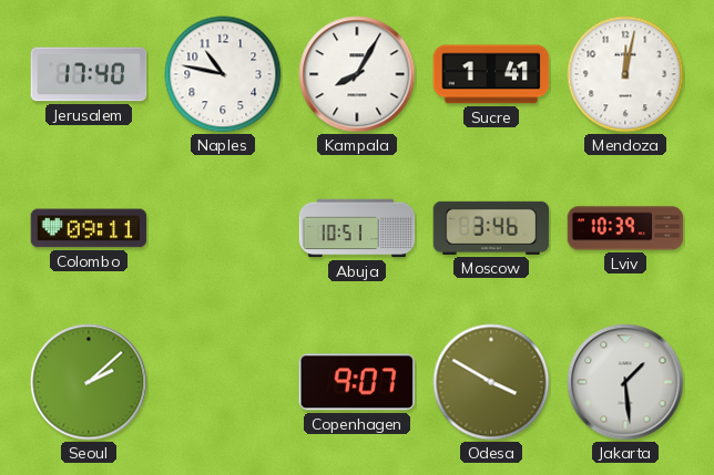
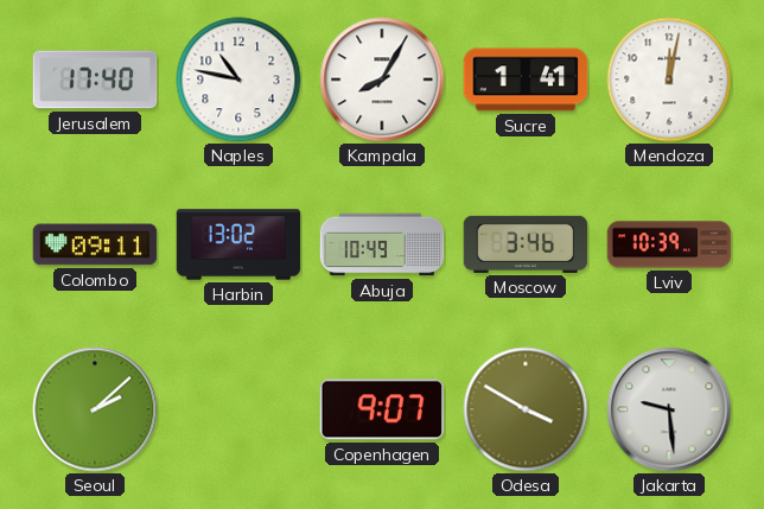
Harbin: none -> 13:02
Abuja: 10:51 -> 10:49
Jakarta: 1:29 -> 9:29
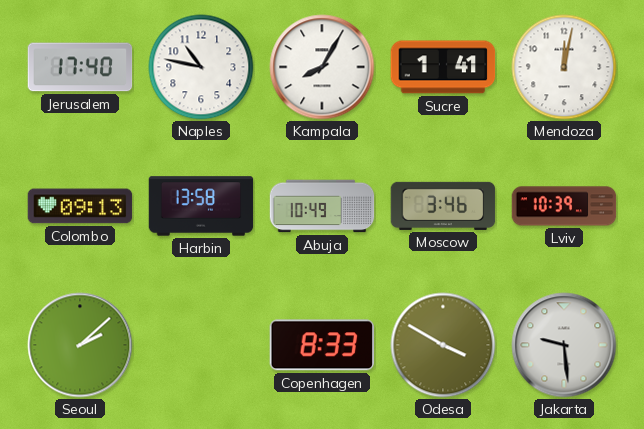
Colombo: 09:11 -> 09:13
Harbin: 13:02 -> 13:58
Copenhagen: 9:07 -> 8:33
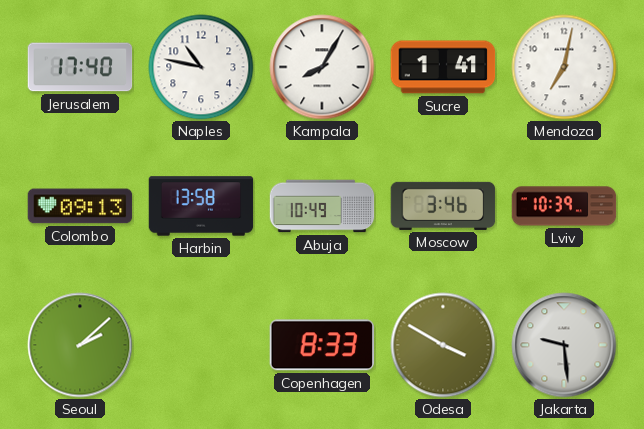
Mendoza: 12:02 -> 7:02
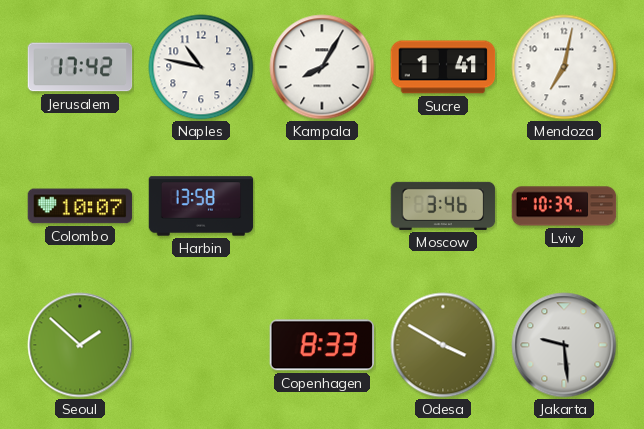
Jerusalem: 17:40 -> 17:42
Colombo: 09:13 -> 10:07
Abuja: 10:49 -> none
Seoul: 2:08 -> 1:52
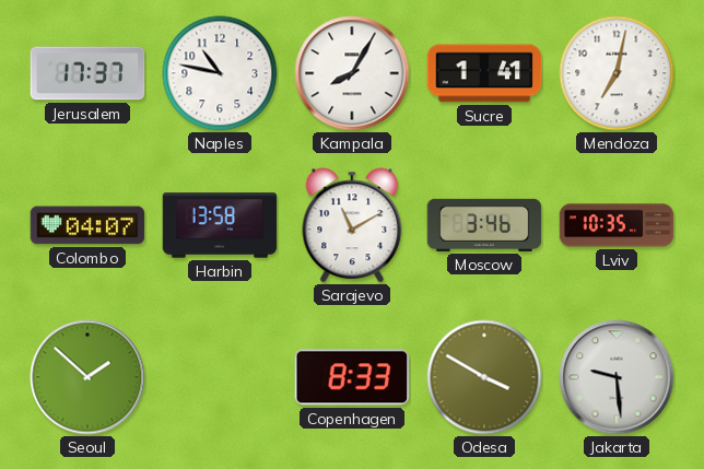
Jerusalem: 17:42 -> 17:37
Colombo: 10:07 -> 04:07
Sarajevo: none -> 11:10
Lviv: 10:39 -> 10:35
